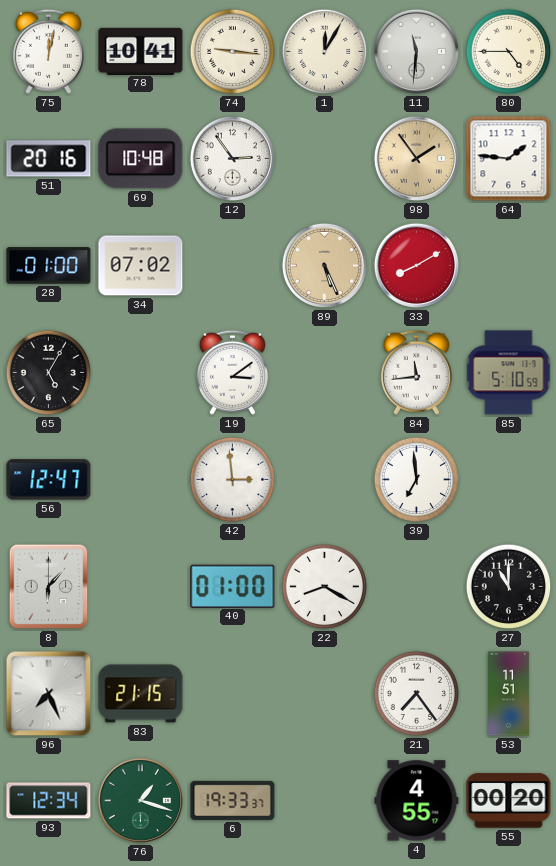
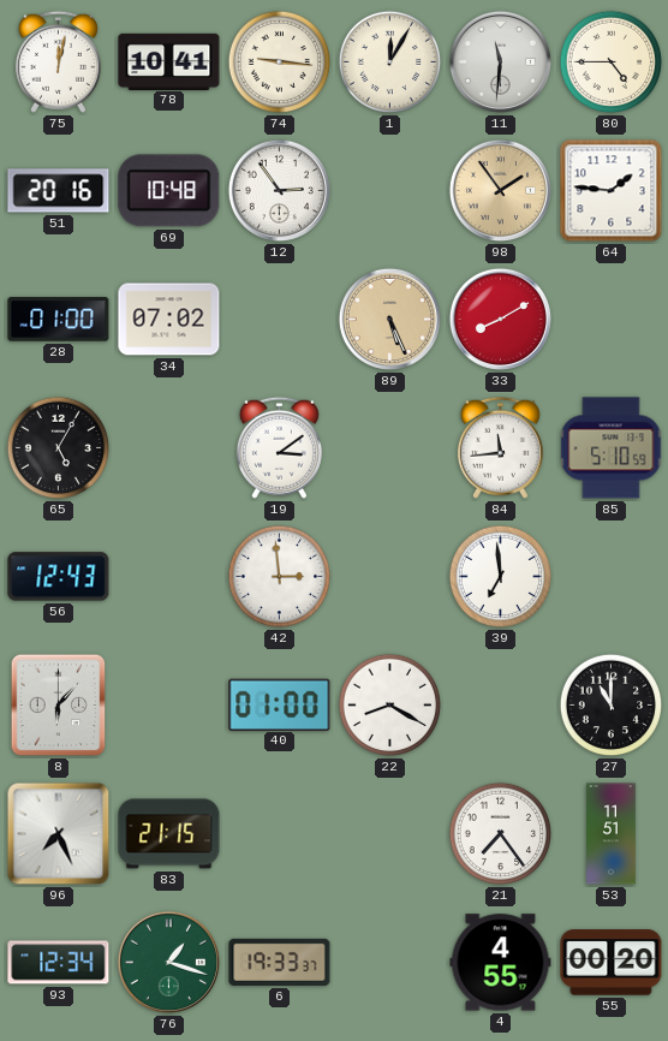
56: 12:47 -> 12:43
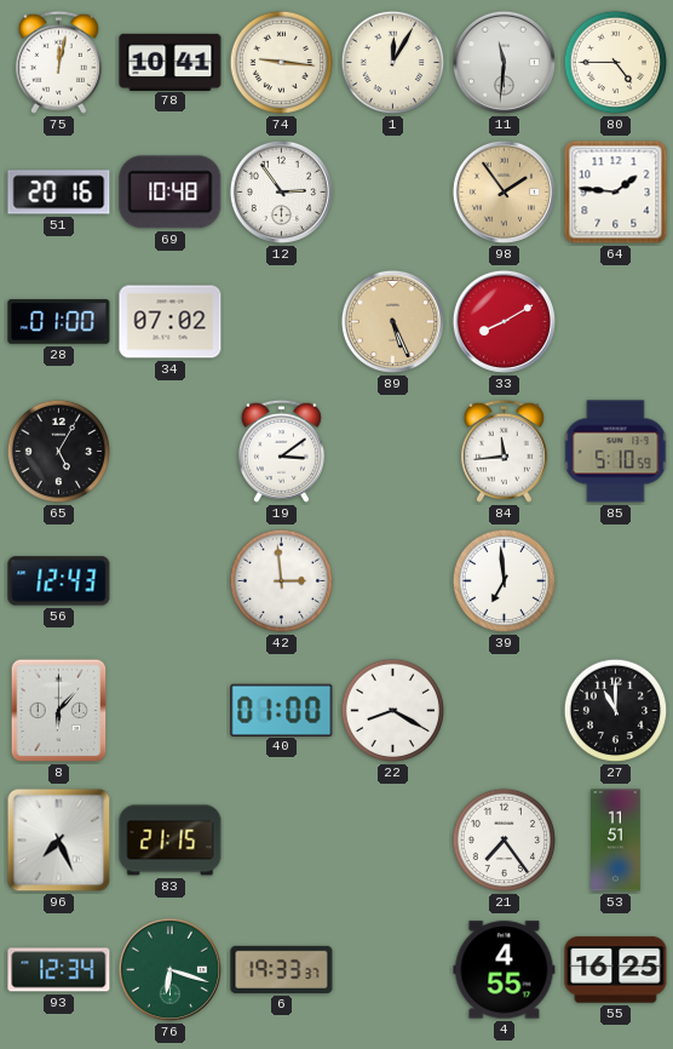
76: 1:18 -> 6:18
55: 00:20 -> 16:25
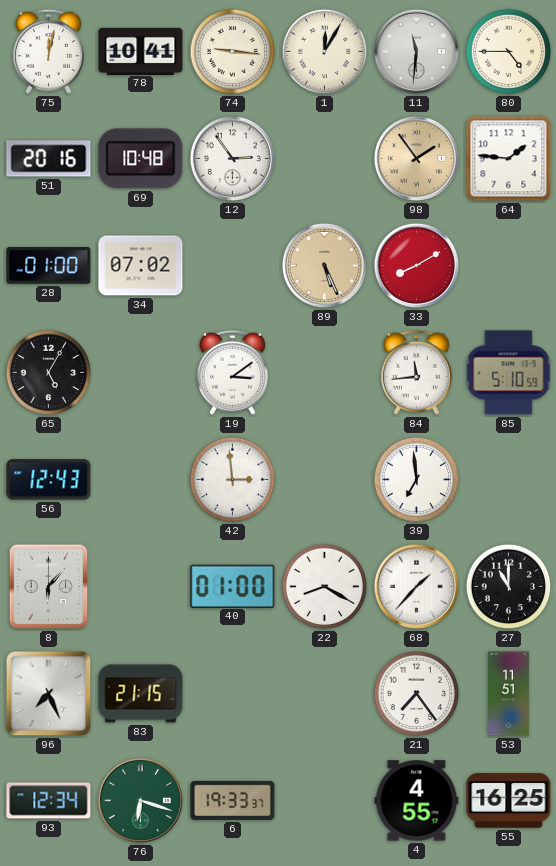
68: none -> 1:37
